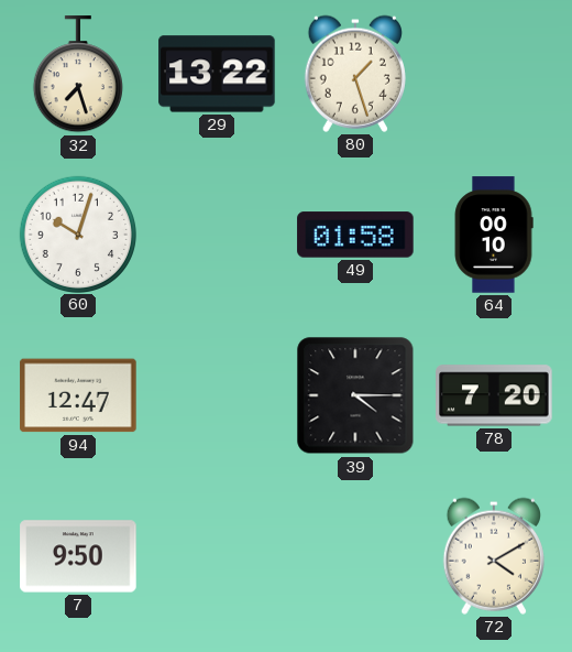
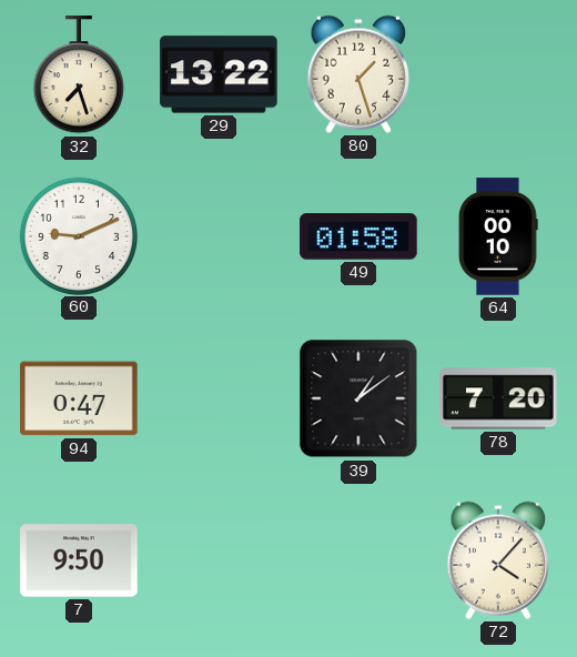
60: 10:03 -> 9:11
94: 12:47 -> 0:47
39: 4:15 -> 1:09
72: 4:10 -> 4:07
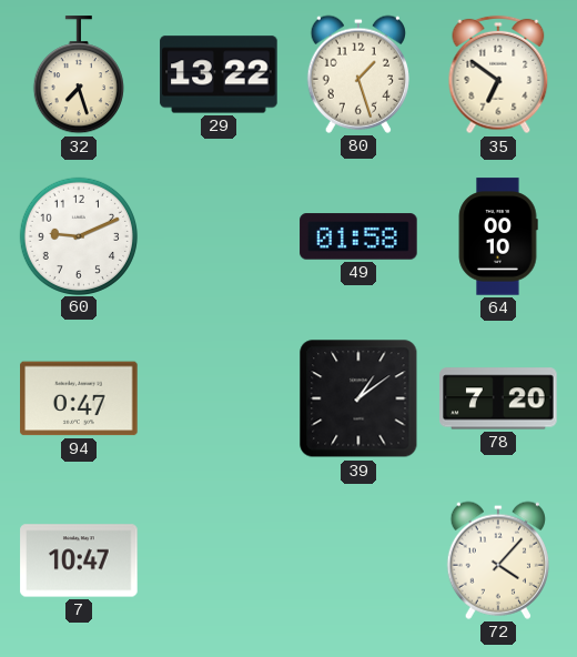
35: none -> 6:51
7: 9:50 -> 10:47
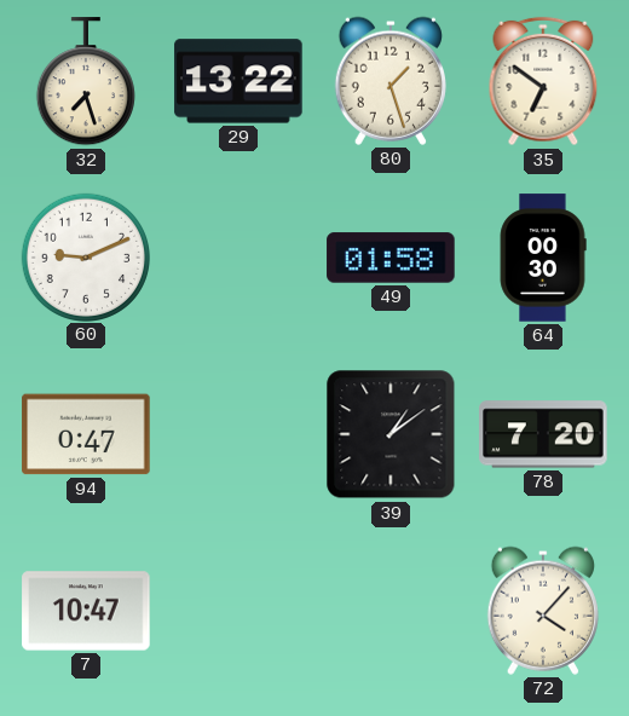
64: 00:10 -> 00:30
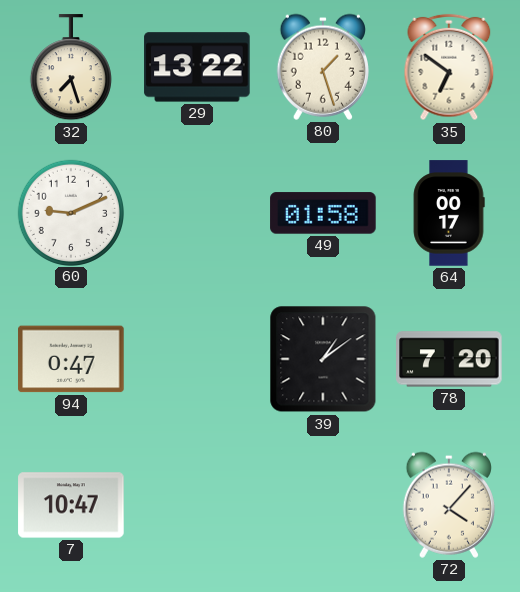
64: 00:30 -> 00:17
